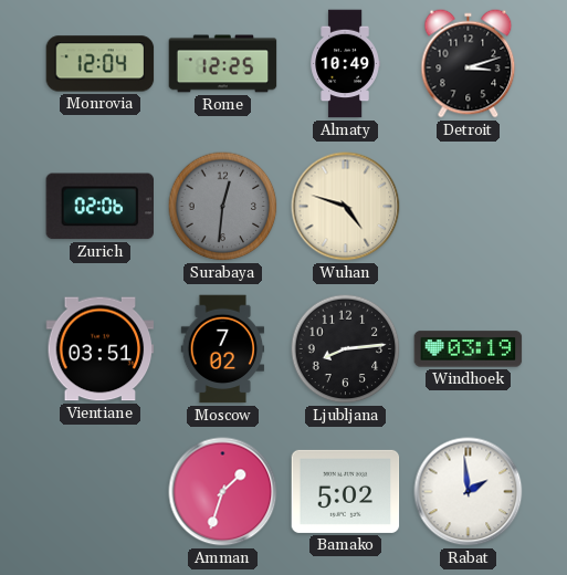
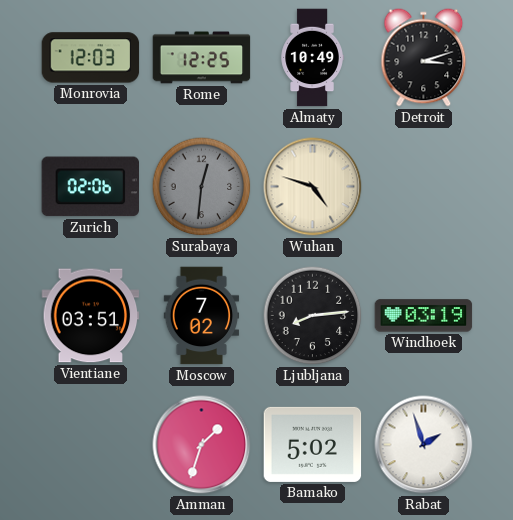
Monrovia: 12:04 -> 12:03
Rabat: 1:59 -> 1:57
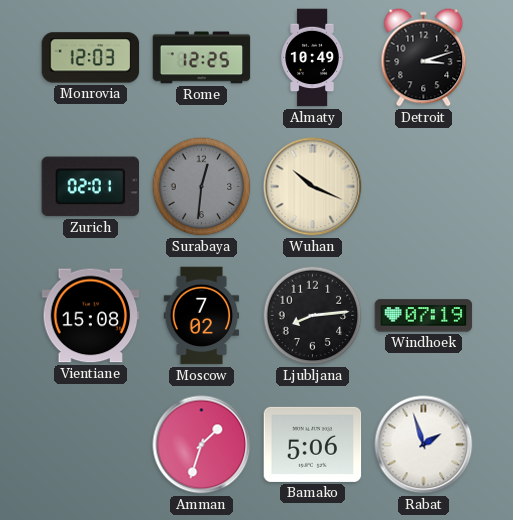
Zurich: 02:06 -> 02:01
Wuhan: 4:48 -> 10:19
Vientiane: 03:51 -> 15:08
Windhoek: 03:19 -> 07:19
Bamako: 5:02 -> 5:06
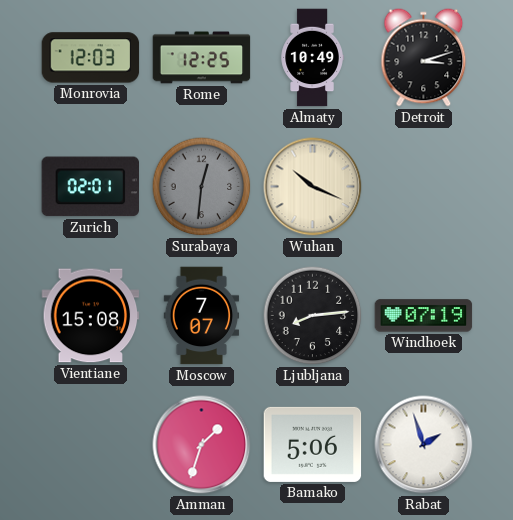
Moscow: 7:02 -> 7:07
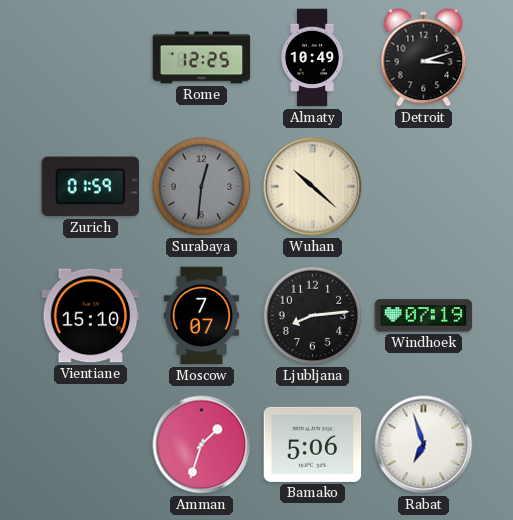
Monrovia: 12:03 -> none
Zurich: 02:01 -> 01:59
Wuhan: 10:19 -> 10:22
Vientiane: 15:08 -> 15:10
Rabat: 1:57 -> 6:57
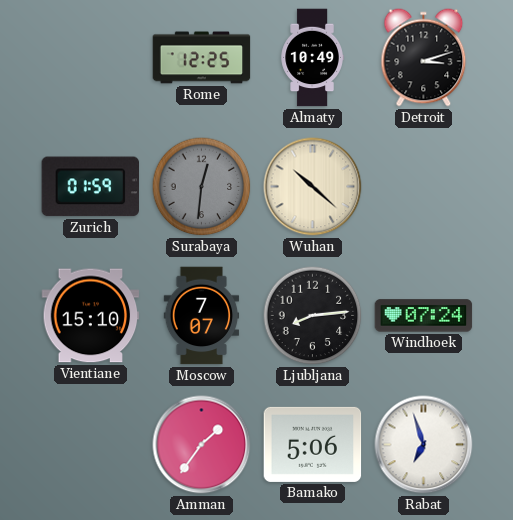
Windhoek: 07:19 -> 07:24
Amman: 1:33 -> 1:36
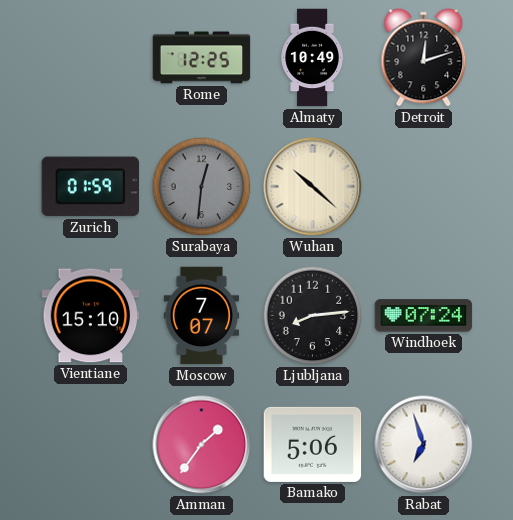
Detroit: 3:12 -> 12:12
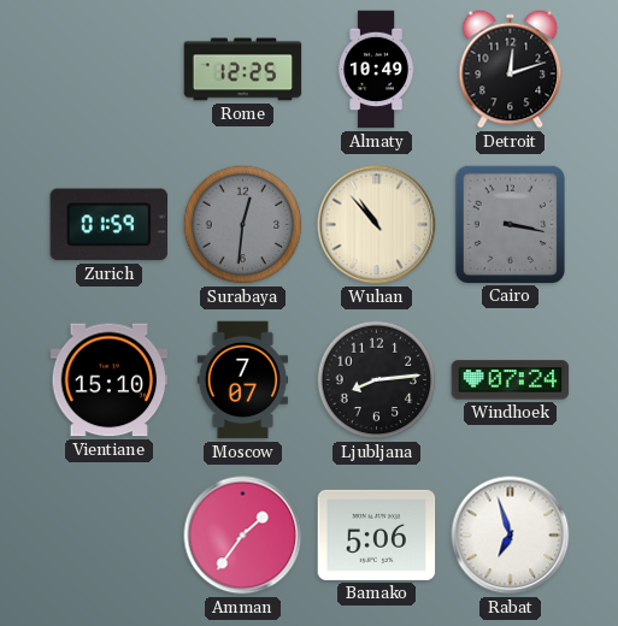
Wuhan: 10:22 -> 10:53
Cairo: none -> 3:17
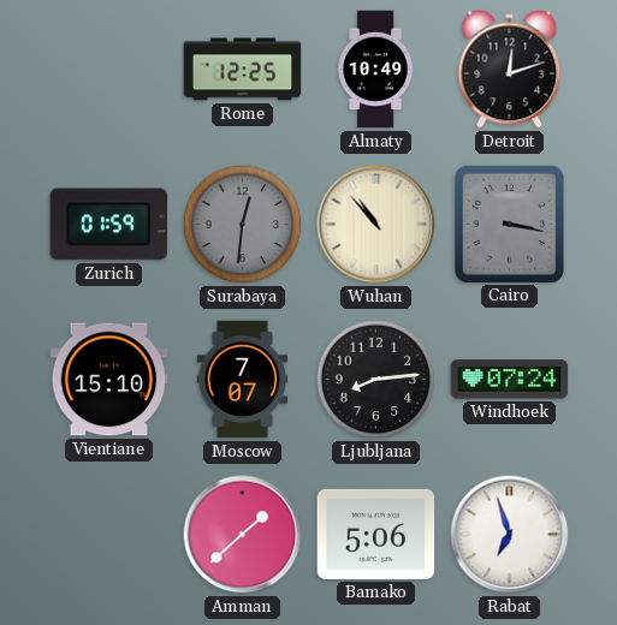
Amman: 1:36 -> 1:38
